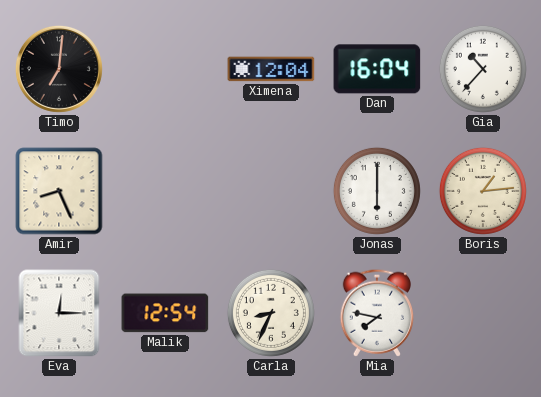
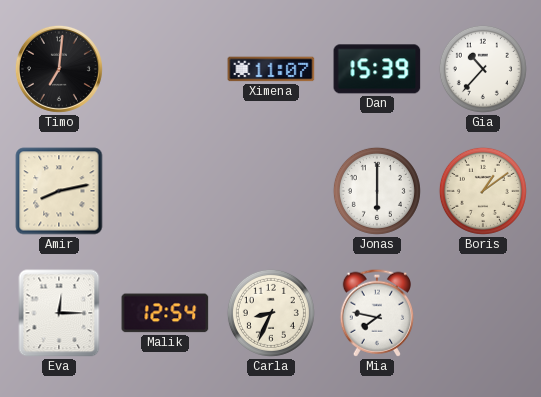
Ximena: 12:04 -> 11:07
Dan: 16:04 -> 15:39
Amir: 8:26 -> 8:13
Boris: 1:14 -> 1:09
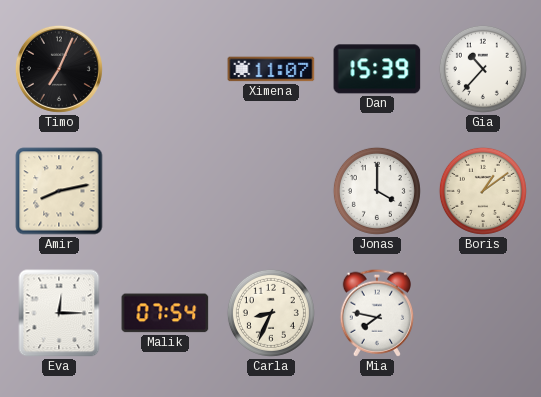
Timo: 7:01 -> 7:04
Jonas: 6:00 -> 4:00
Malik: 12:54 -> 07:54
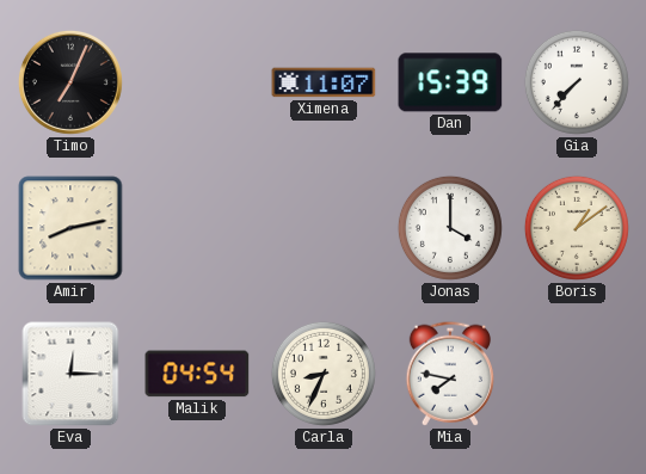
Gia: 10:37 -> 7:37
Malik: 07:54 -> 04:54
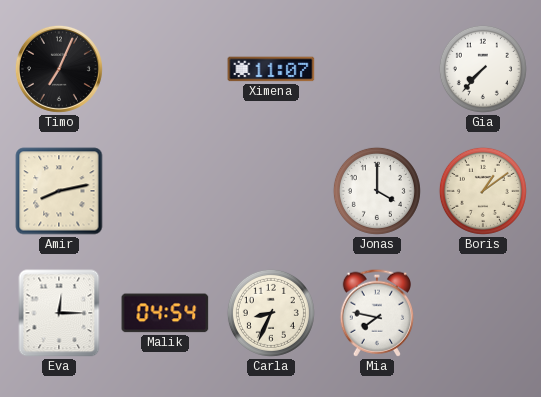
Dan: 15:39 -> none
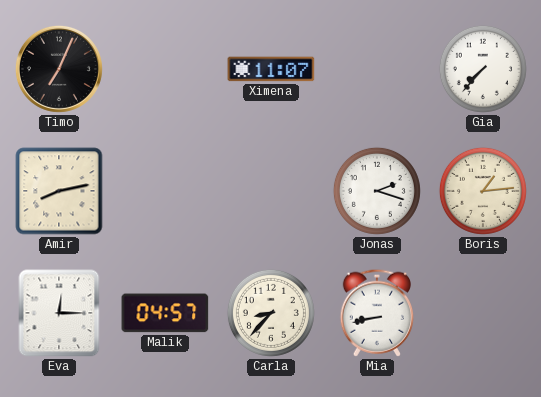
Jonas: 4:00 -> 2:18
Boris: 1:09 -> 1:14
Malik: 04:54 -> 04:57
Carla: 8:34 -> 8:37
Mia: 7:47 -> 8:43
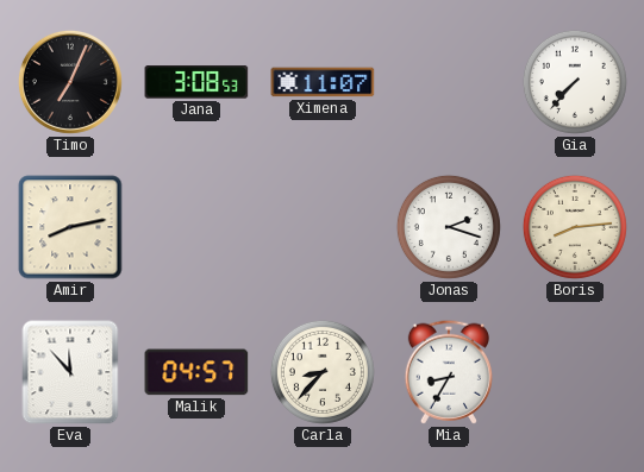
Jana: none -> 3:08
Boris: 1:14 -> 8:14
Eva: 12:15 -> 11:53
Mia: 8:43 -> 8:35
